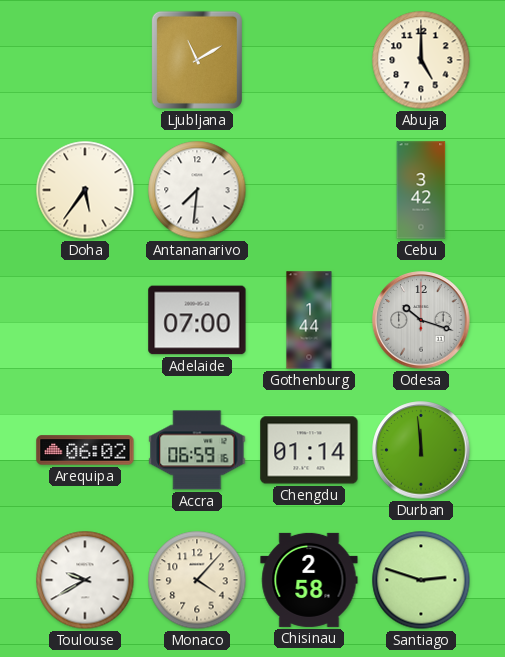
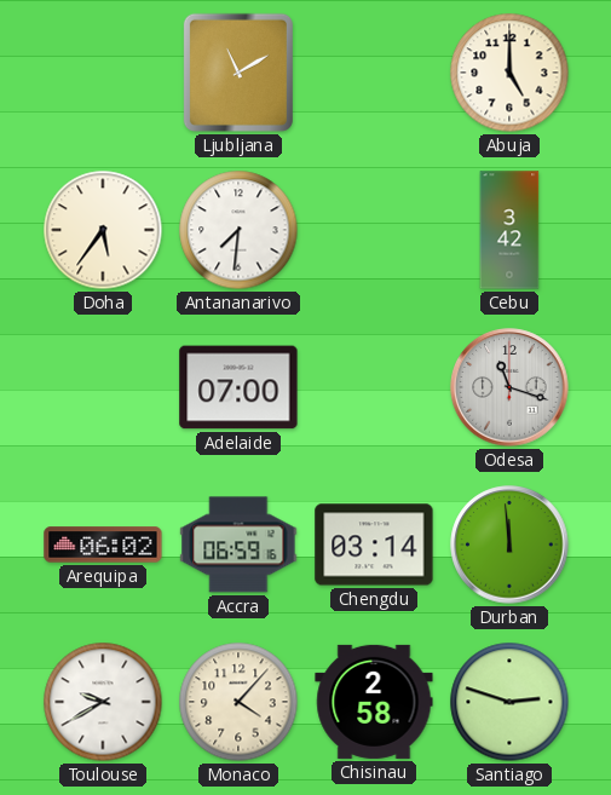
Gothenburg: 1:44 -> none
Odesa: 10:18 -> 11:18
Chengdu: 01:14 -> 03:14
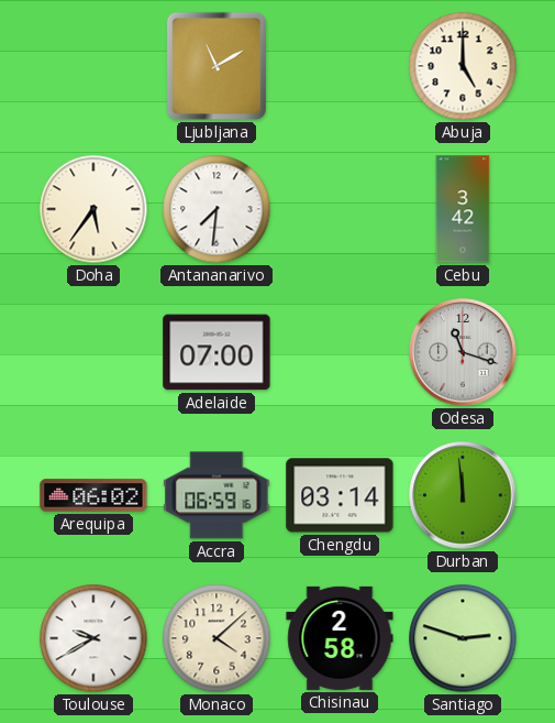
Monaco: 4:07 -> 4:08
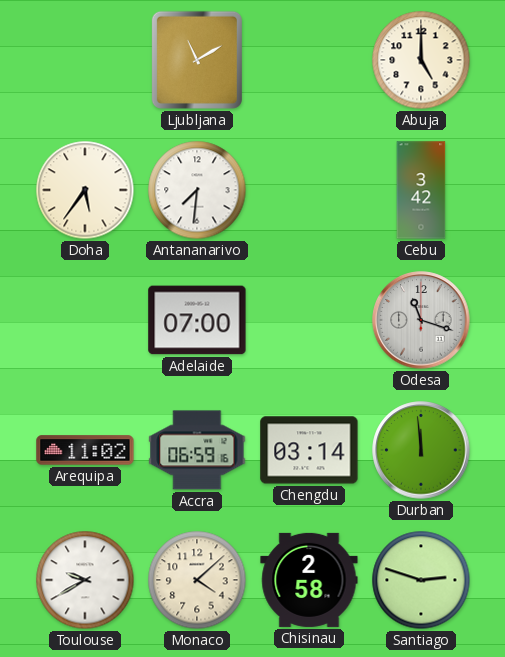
Arequipa: 06:02 -> 11:02
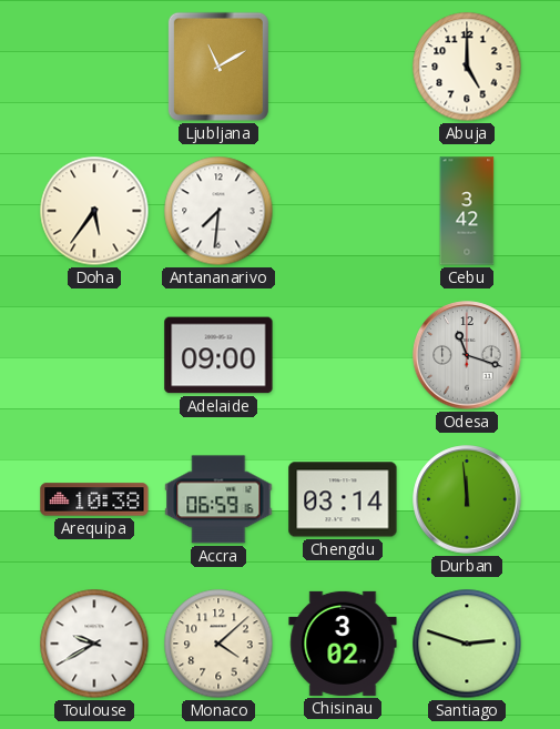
Adelaide: 07:00 -> 09:00
Arequipa: 11:02 -> 10:38
Chisinau: 2:58 -> 3:02
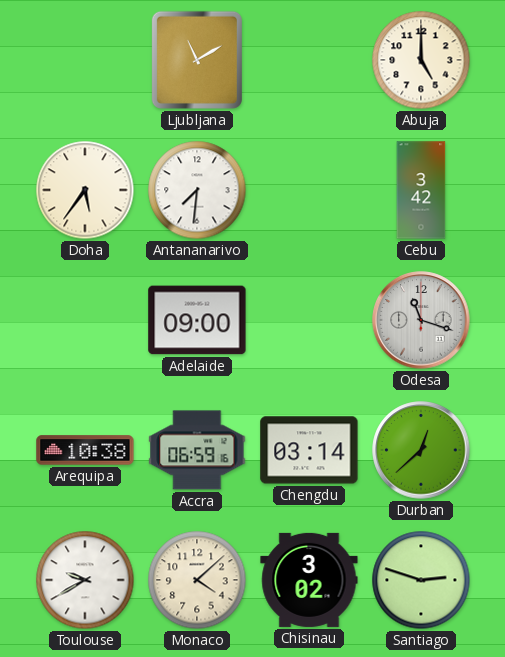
Durban: 11:59 -> 12:38
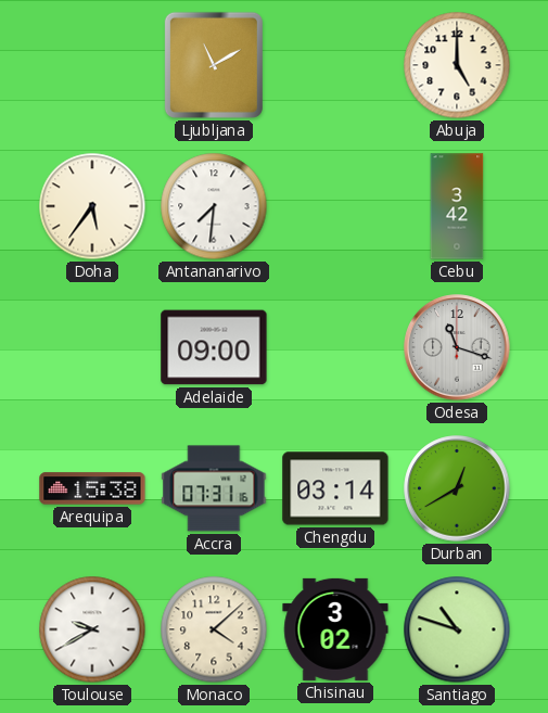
Arequipa: 10:38 -> 15:38
Accra: 06:59 -> 07:31
Durban: 12:38 -> 12:40
Santiago: 2:48 -> 10:48
